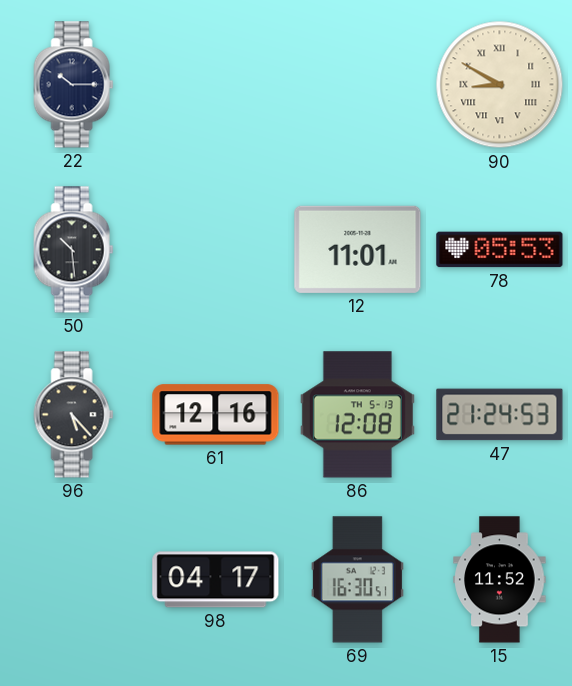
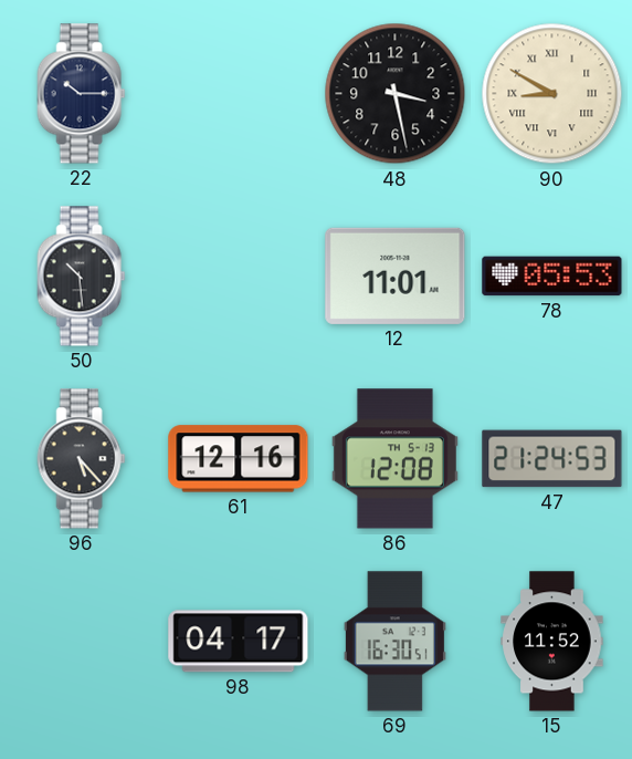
48: none -> 3:28
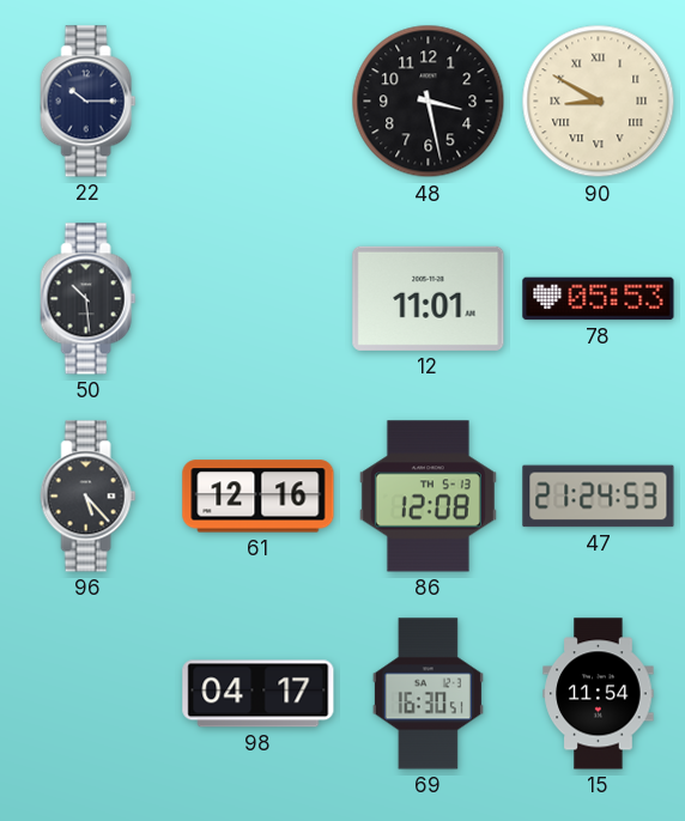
15: 11:52 -> 11:54
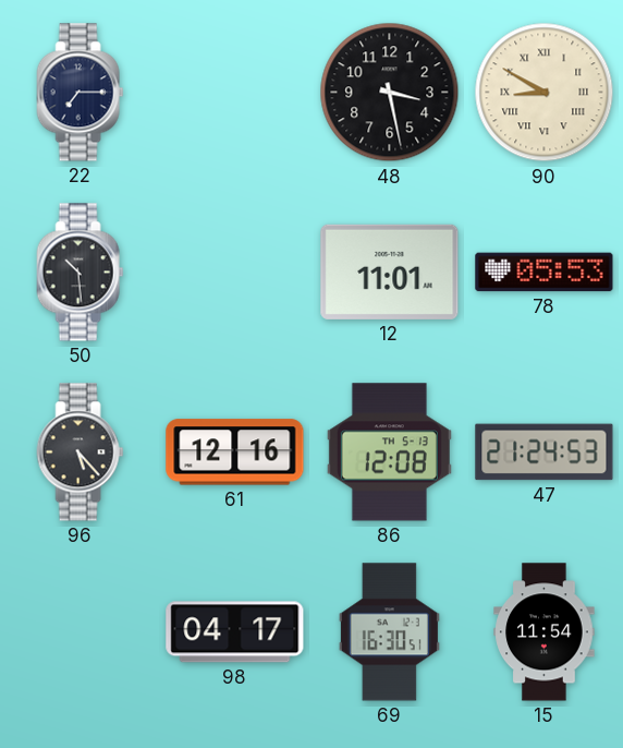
22: 10:15 -> 7:15
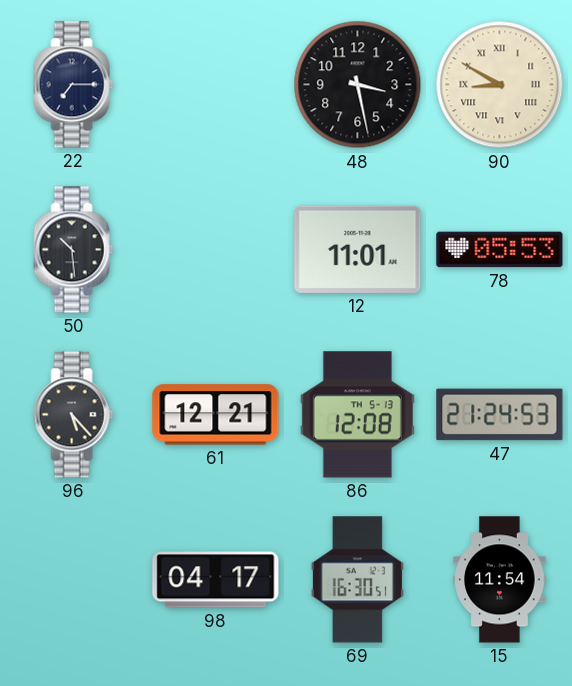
61: 12:16 -> 12:21
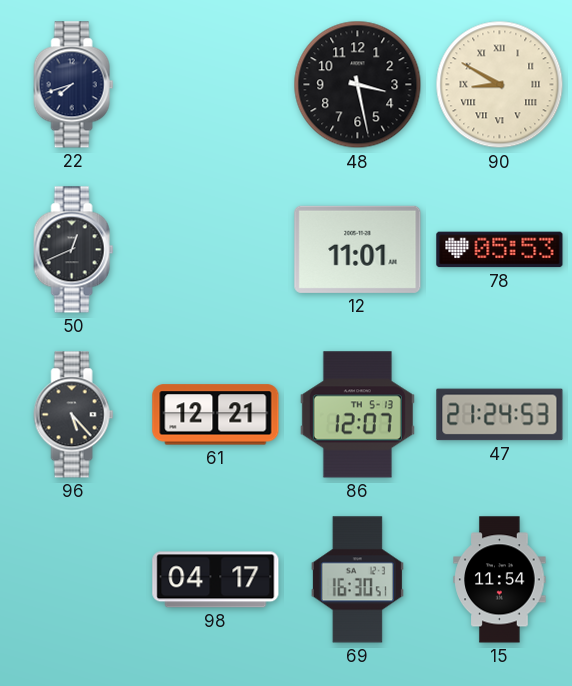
22: 7:15 -> 7:42
50: 10:29 -> 12:41
86: 12:08 -> 12:07
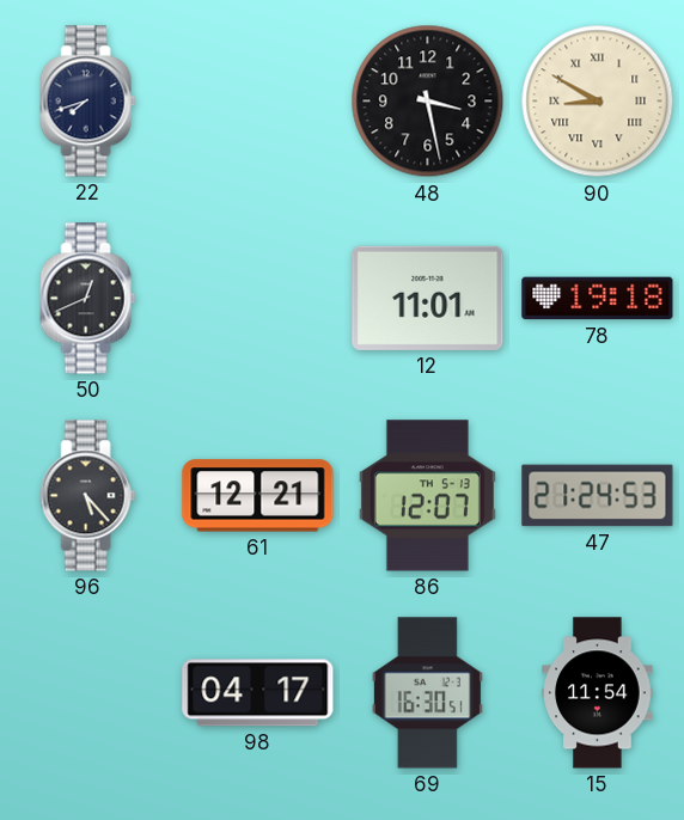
78: 05:53 -> 19:18
